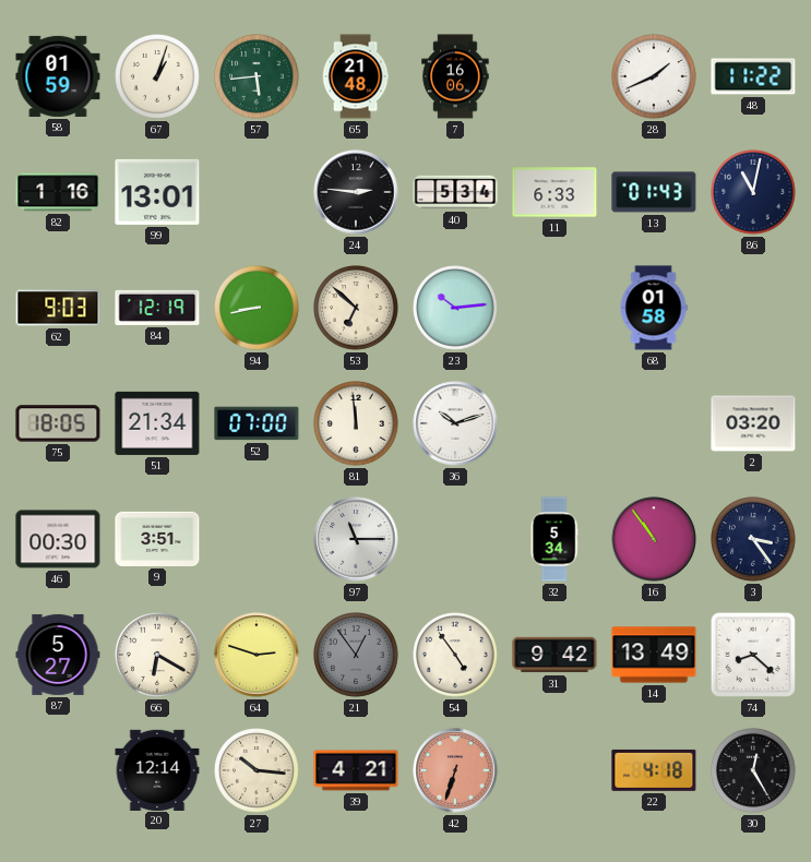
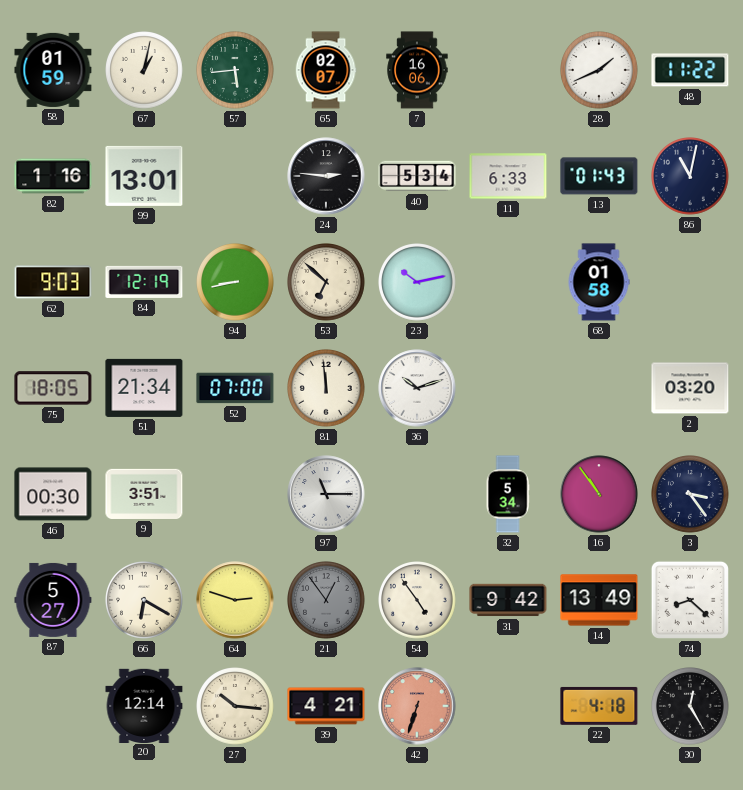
67: 1:03 -> 1:02
65: 21:48 -> 02:07
23: 10:14 -> 10:13
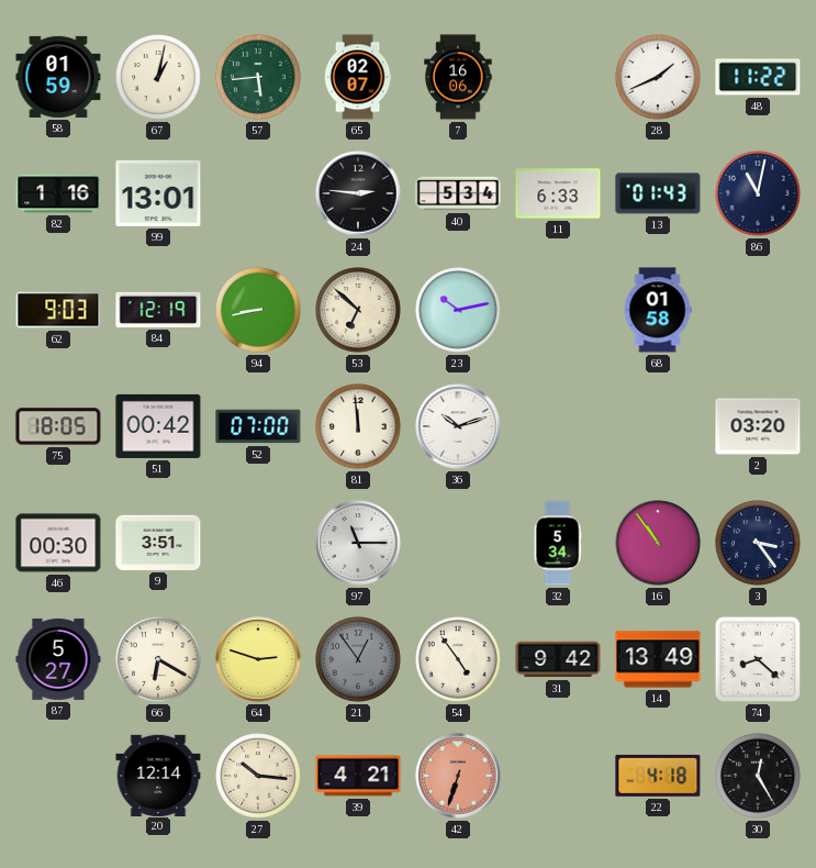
51: 21:34 -> 00:42
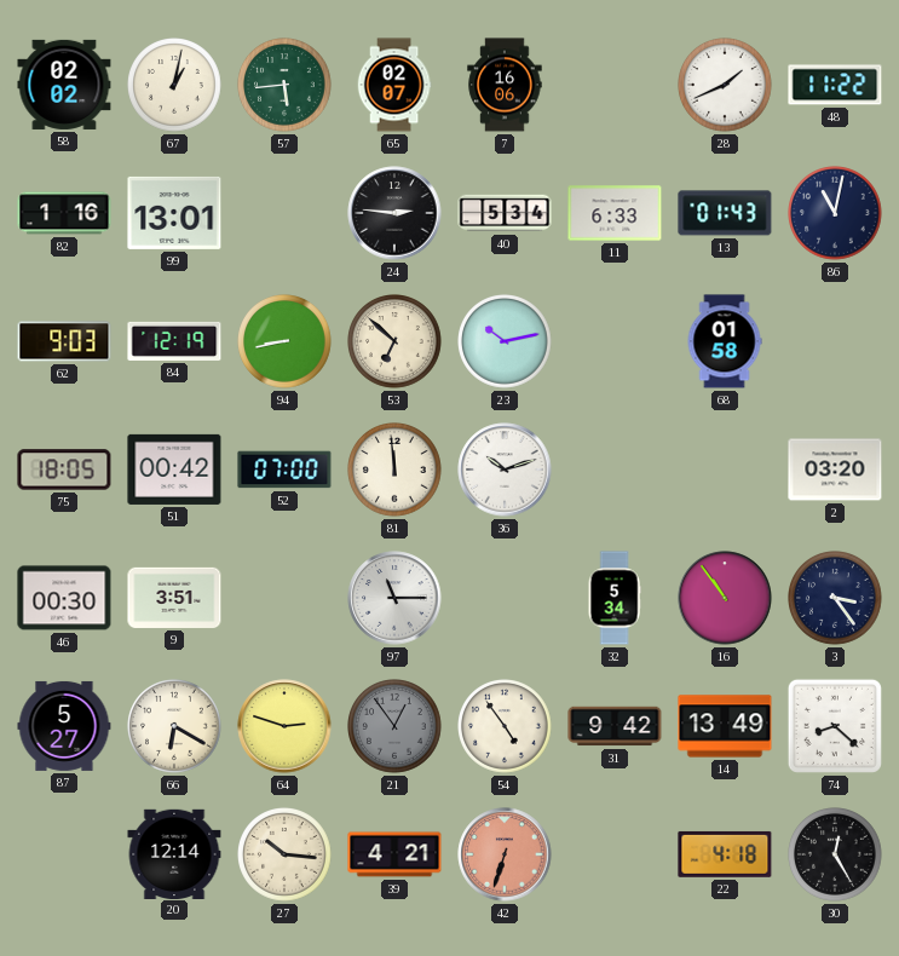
58: 01:59 -> 02:02
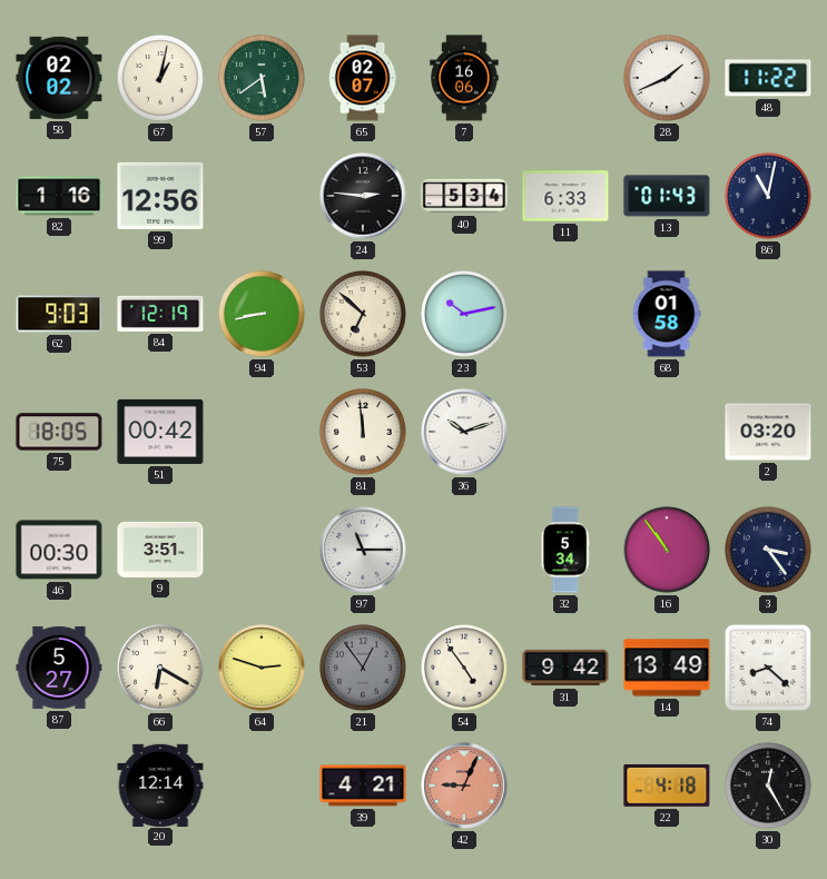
57: 5:44 -> 5:39
99: 13:01 -> 12:56
52: 07:00 -> none
27: 10:16 -> none
42: 6:33 -> 9:04
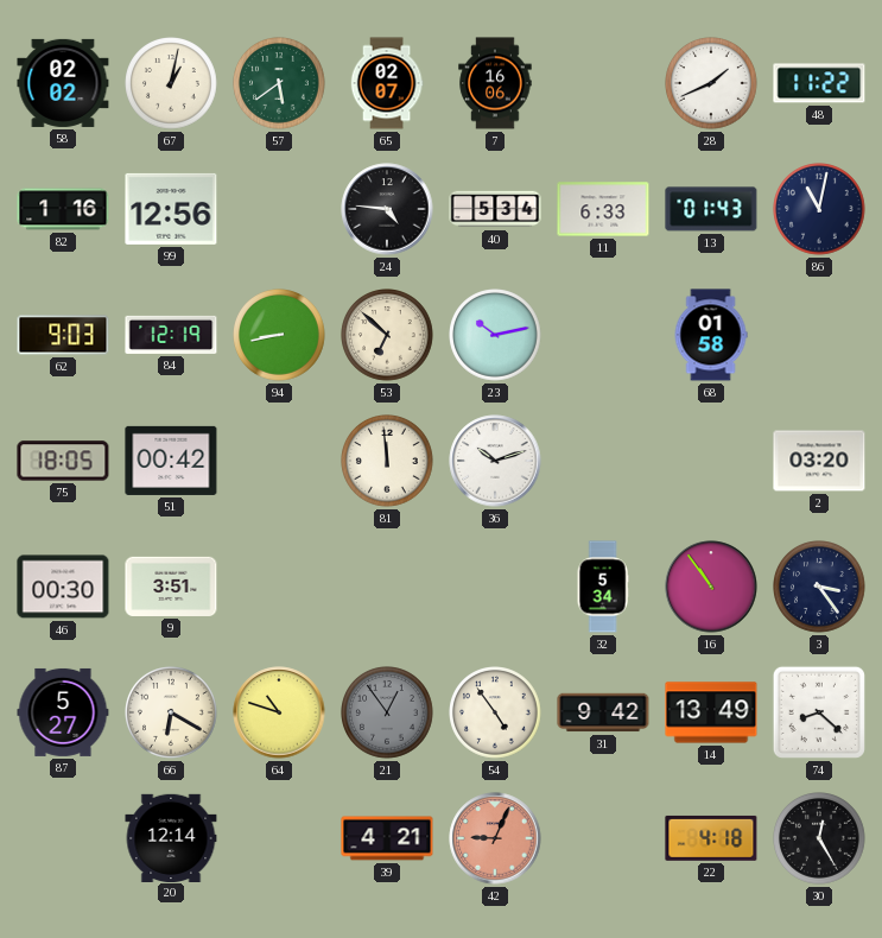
24: 2:46 -> 4:46
97: 11:15 -> none
64: 2:48 -> 10:48
